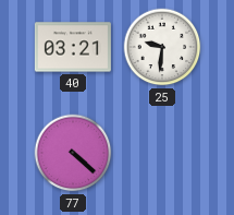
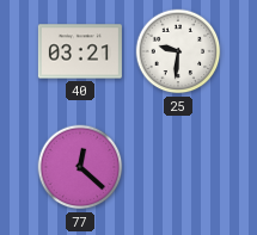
77: 4:22 -> 12:22
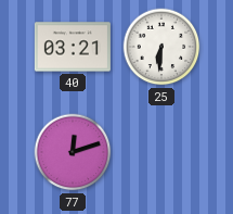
25: 9:31 -> 6:31
77: 12:22 -> 12:12
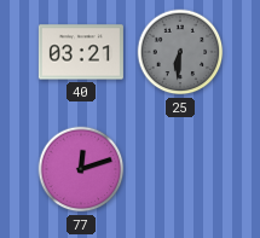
25 dial: white -> grey
